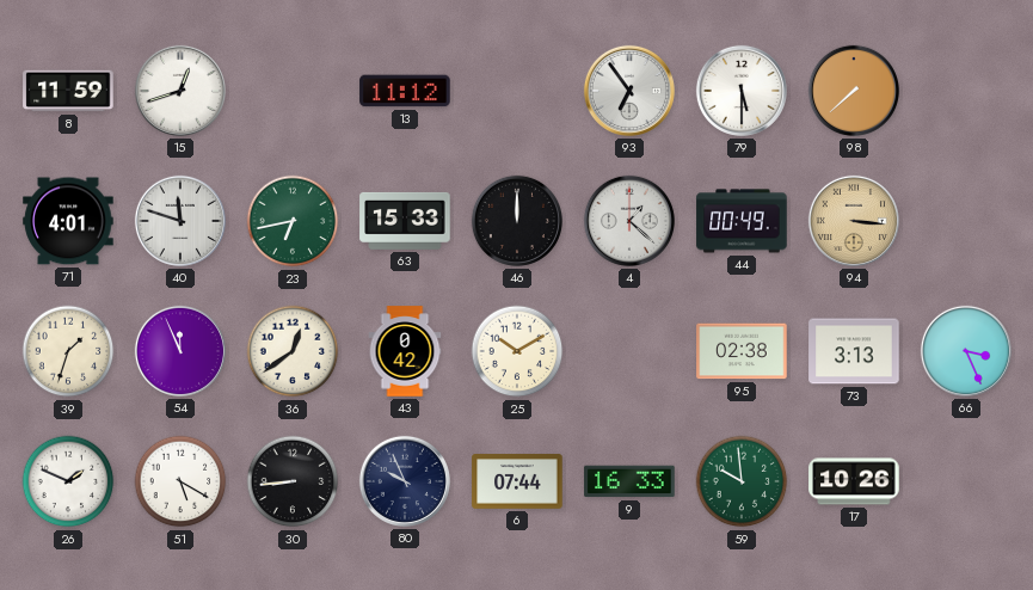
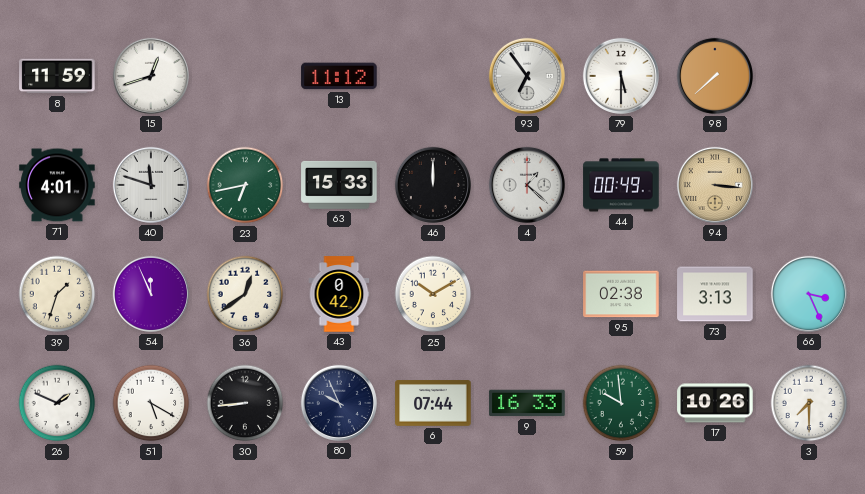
3: none -> 7:30
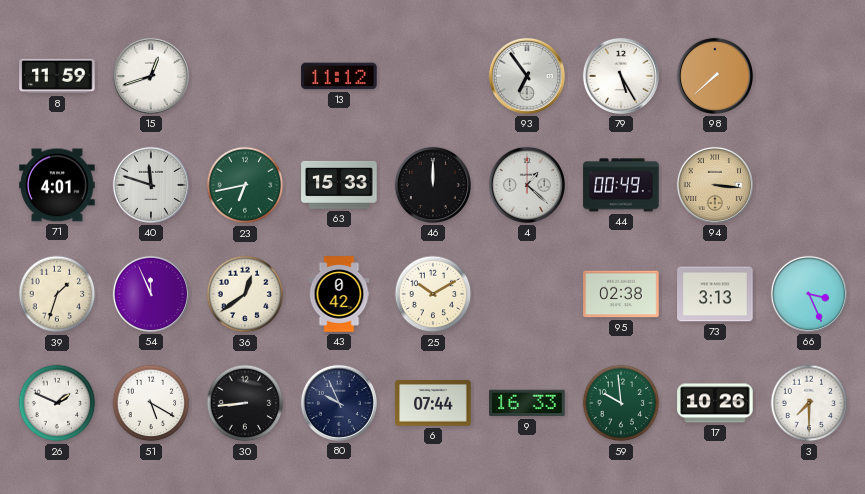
79: 5:30 -> 5:25
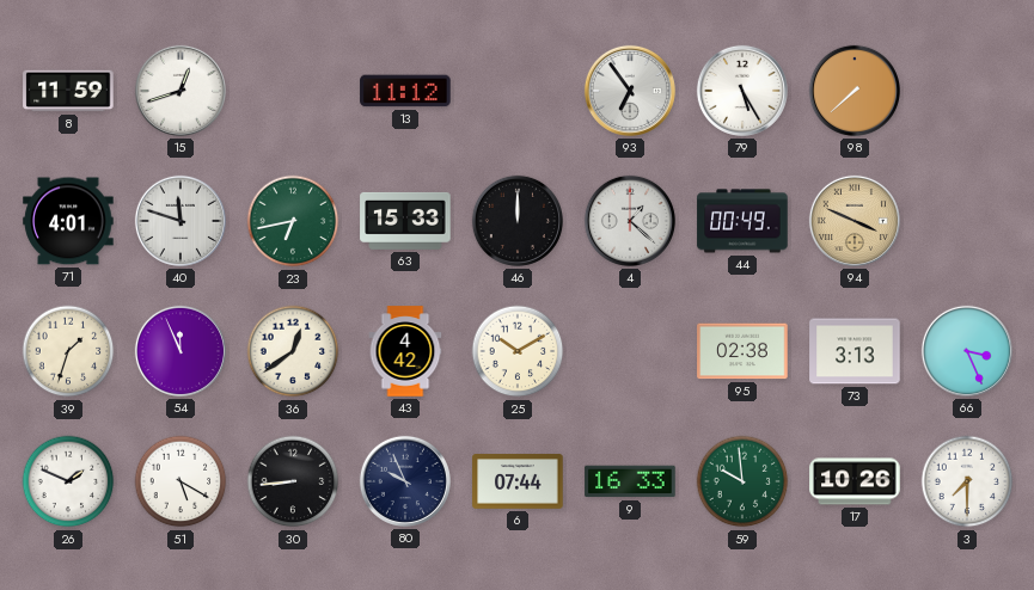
94: 3:16 -> 3:49
43: 0:42 -> 4:42
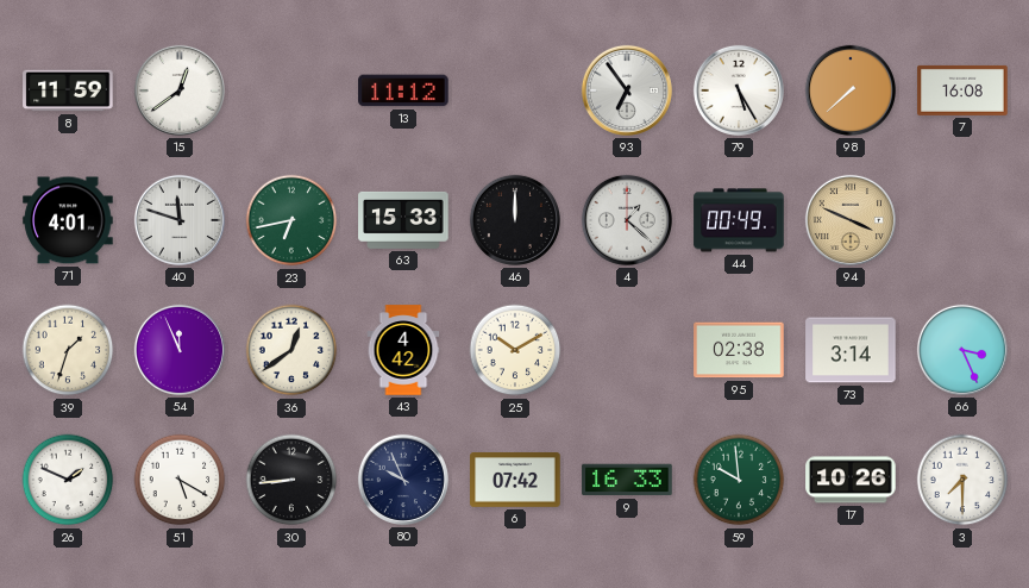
15: 12:42 -> 12:39
7: none -> 16:08
73: 3:13 -> 3:14
6: 07:44 -> 07:42
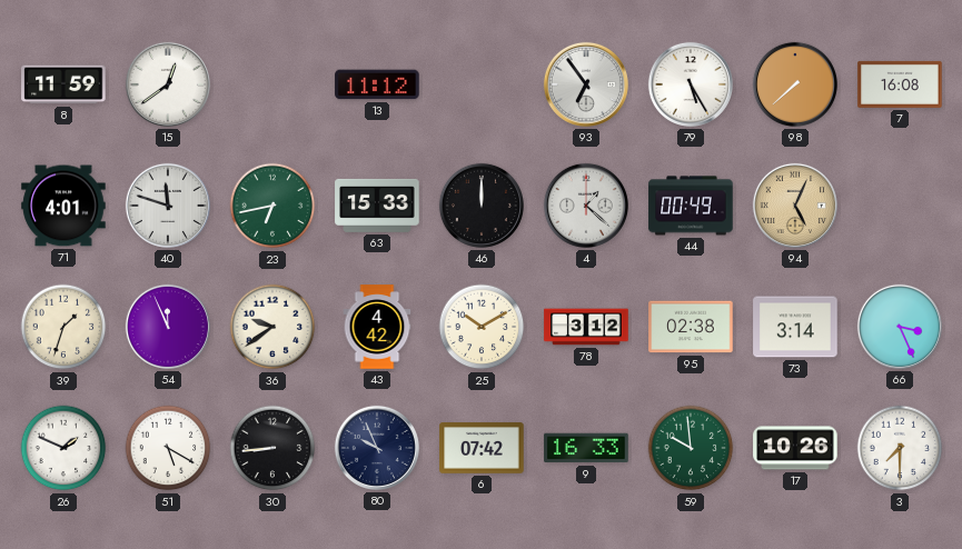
94: 3:49 -> 5:04
36: 12:39 -> 9:39
78: none -> 3:12
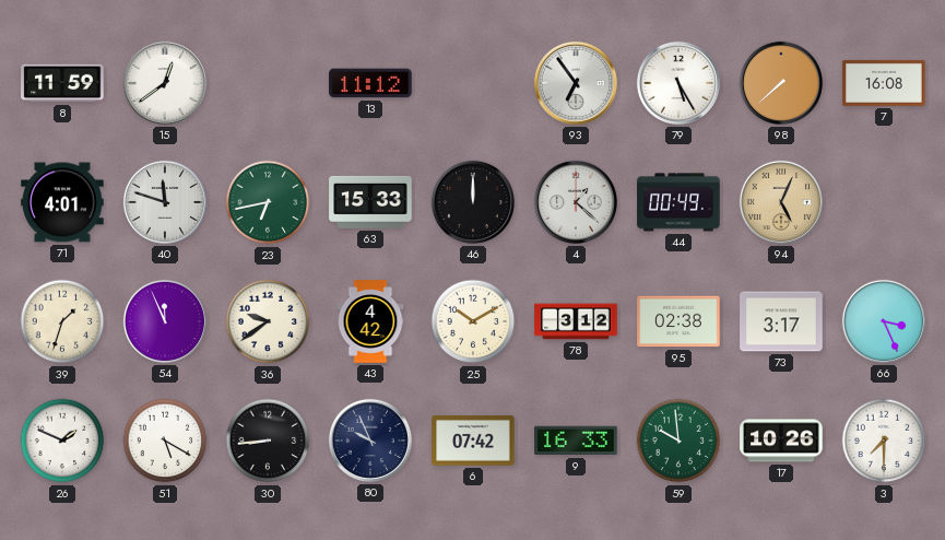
73: 3:14 -> 3:17
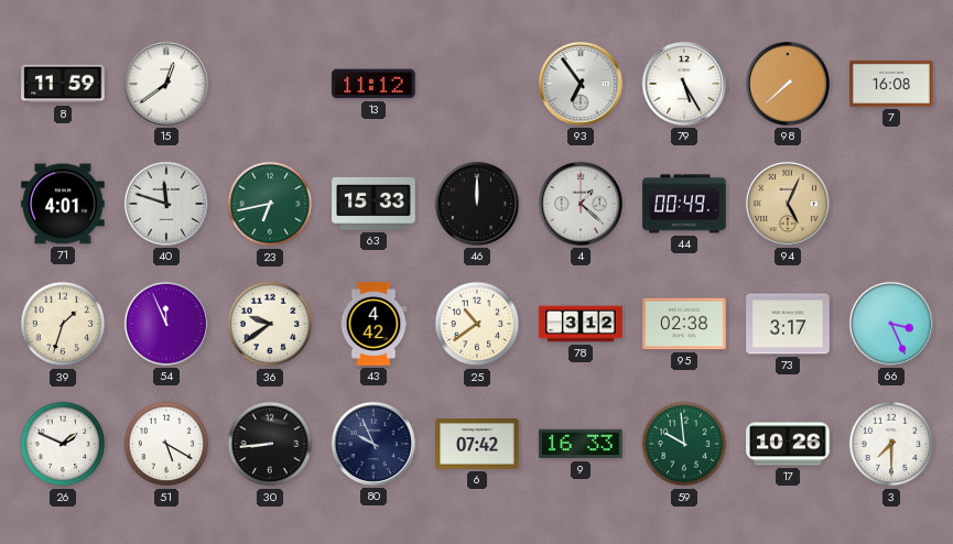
25: 10:10 -> 10:39
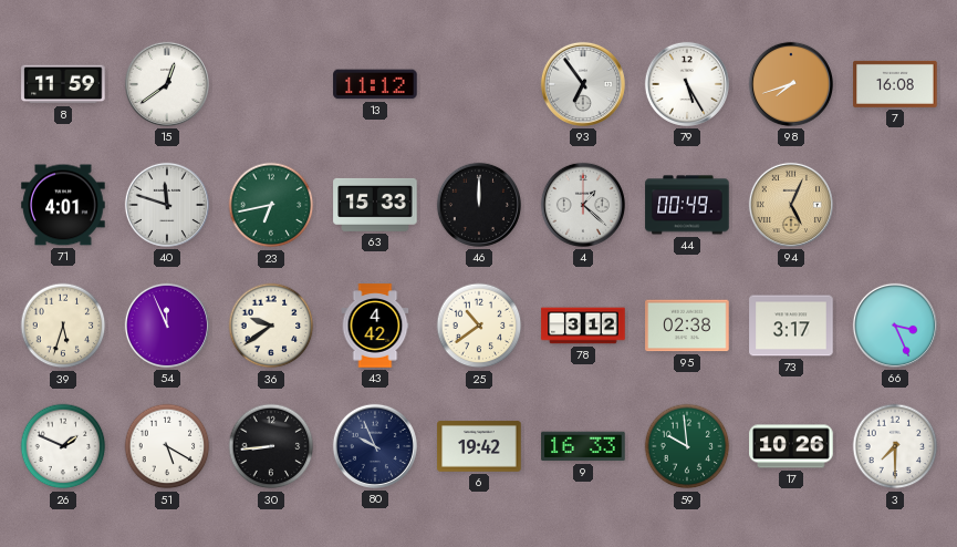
98: 7:38 -> 7:42
39: 1:33 -> 5:33
6: 07:42 -> 19:42
